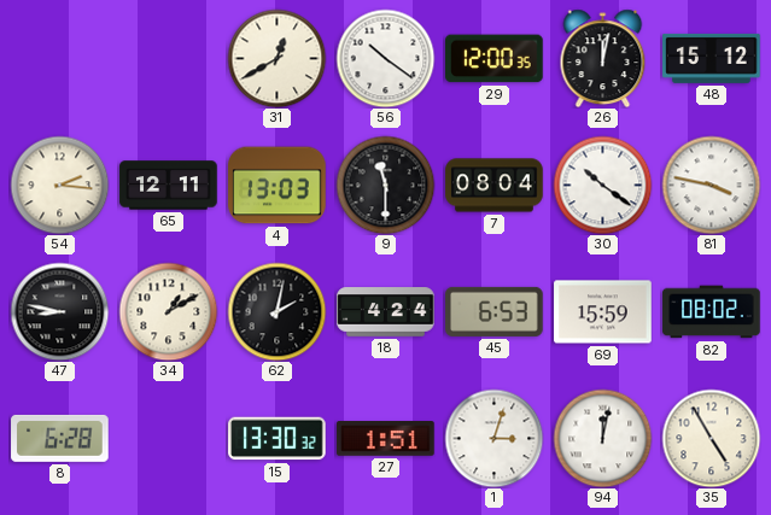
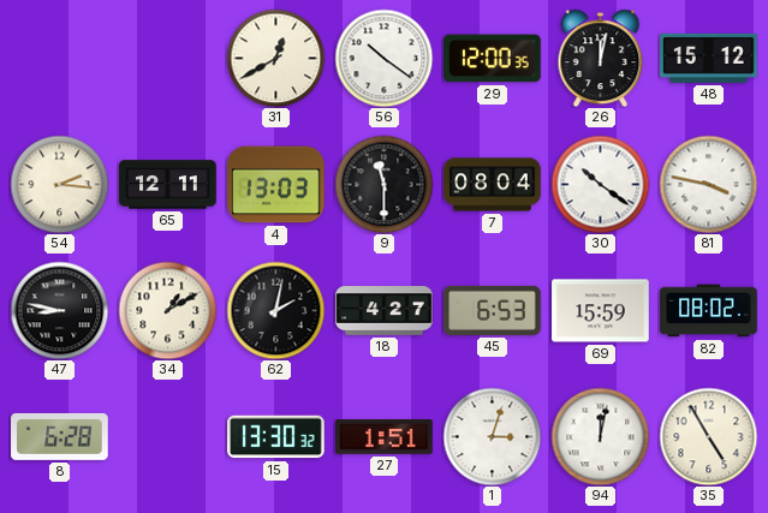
18: 4:24 -> 4:27
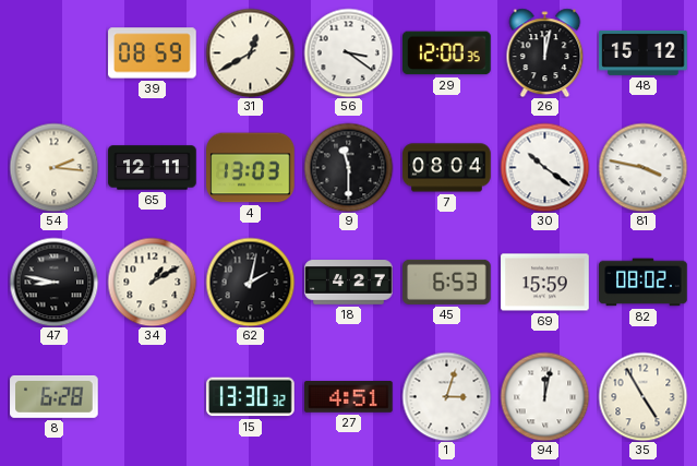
39: none -> 08:59
56: 10:21 -> 3:21
27: 1:51 -> 4:51
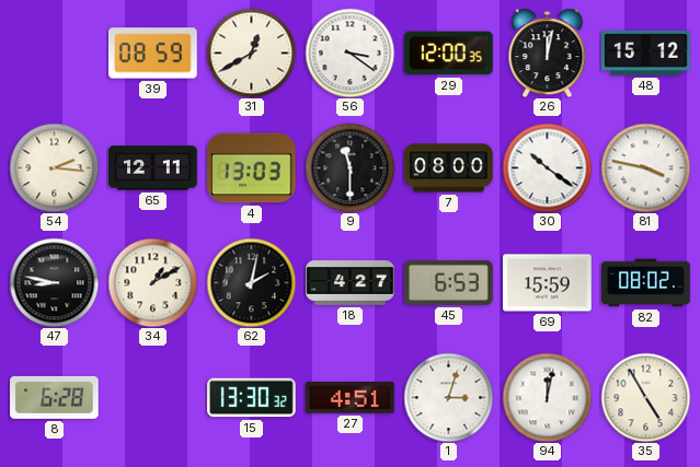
7: 08:04 -> 08:00
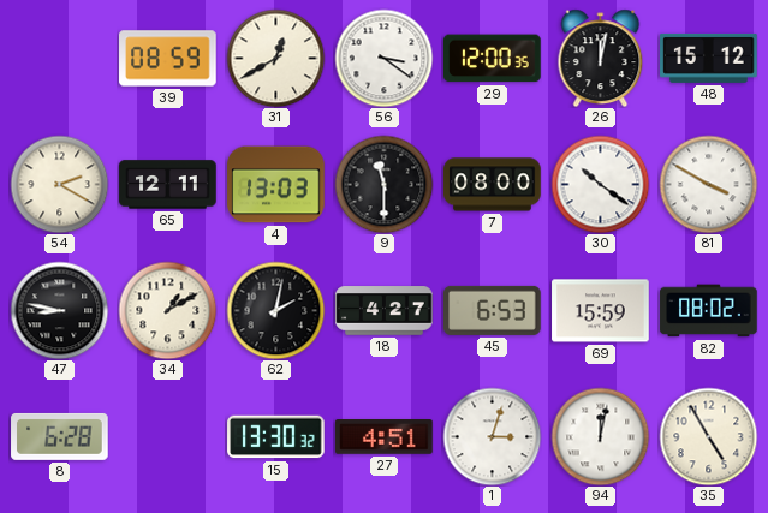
54: 2:16 -> 2:20
81: 3:47 -> 3:50
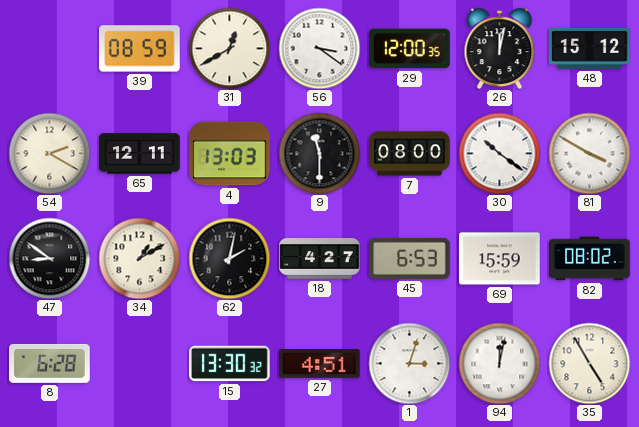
47: 8:47 -> 8:51
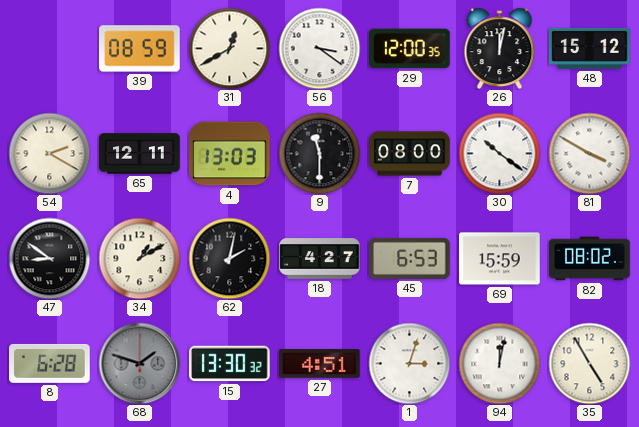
68: none -> 1:48
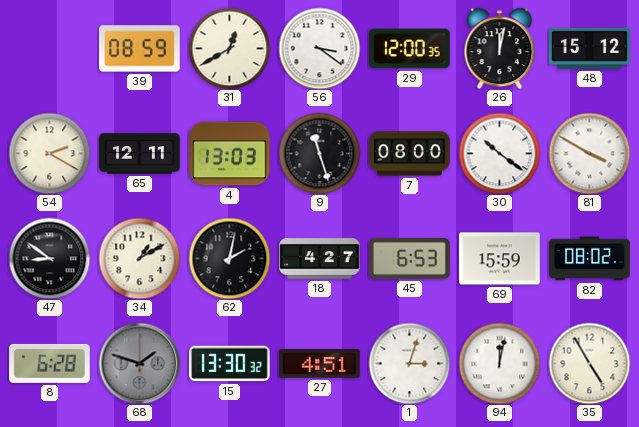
9: 11:30 -> 11:27
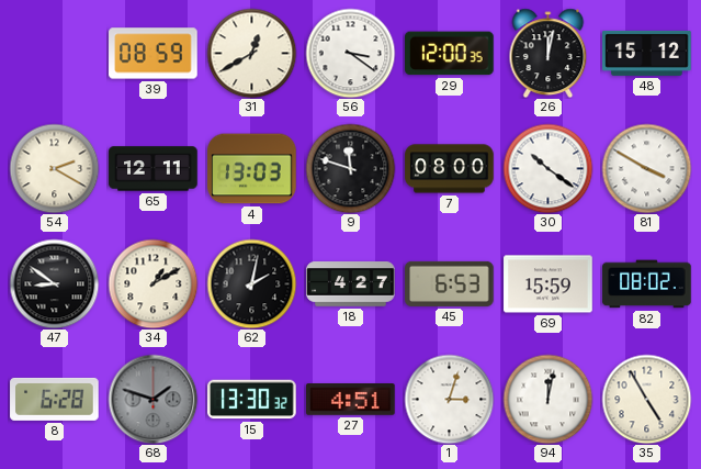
9: 11:27 -> 11:48
